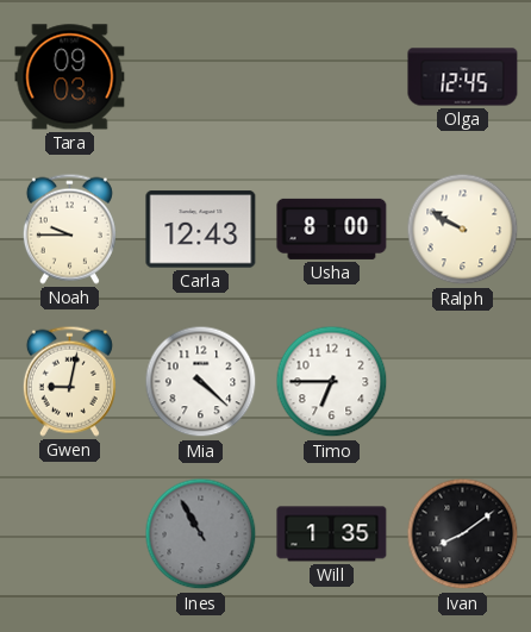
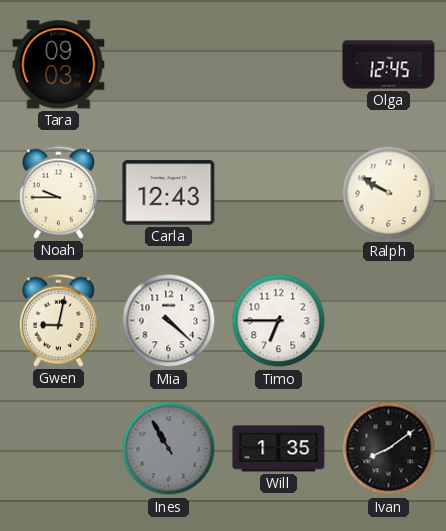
Usha: 8:00 -> none
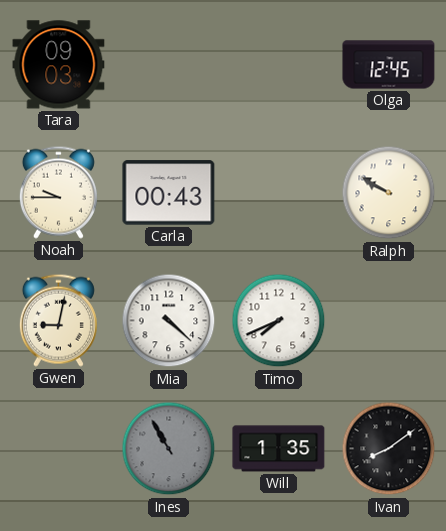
Carla: 12:43 -> 00:43
Timo: 6:45 -> 7:41
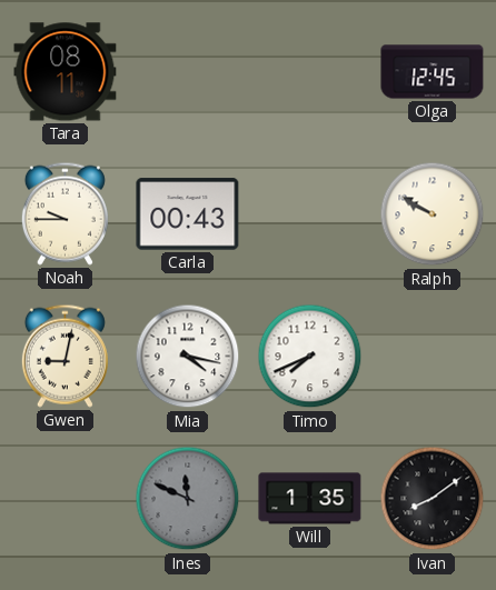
Tara: 09:03 -> 08:11
Mia: 4:22 -> 4:17
Ines: 10:55 -> 11:49
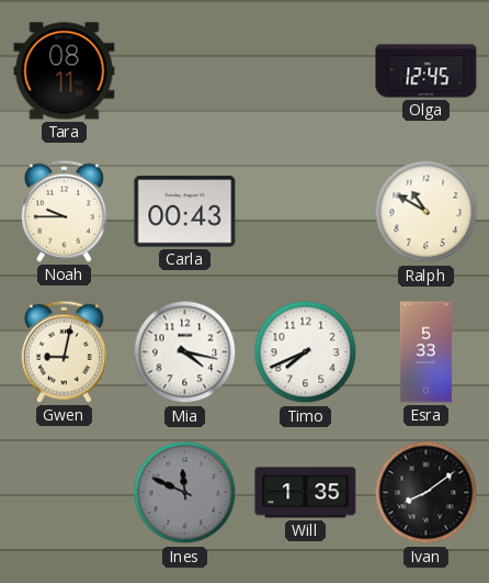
Ralph: 9:50 -> 10:50
Esra: none -> 5:33
